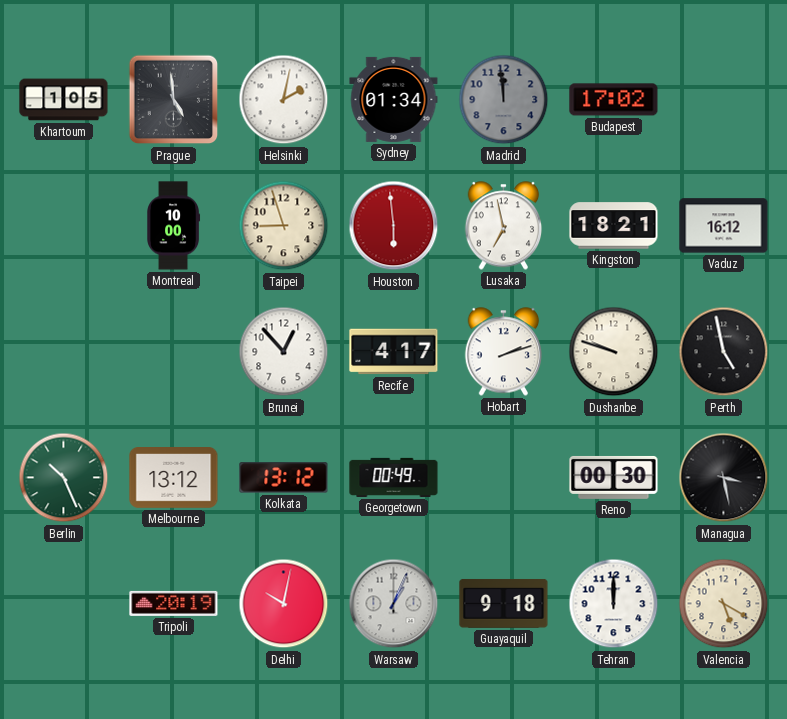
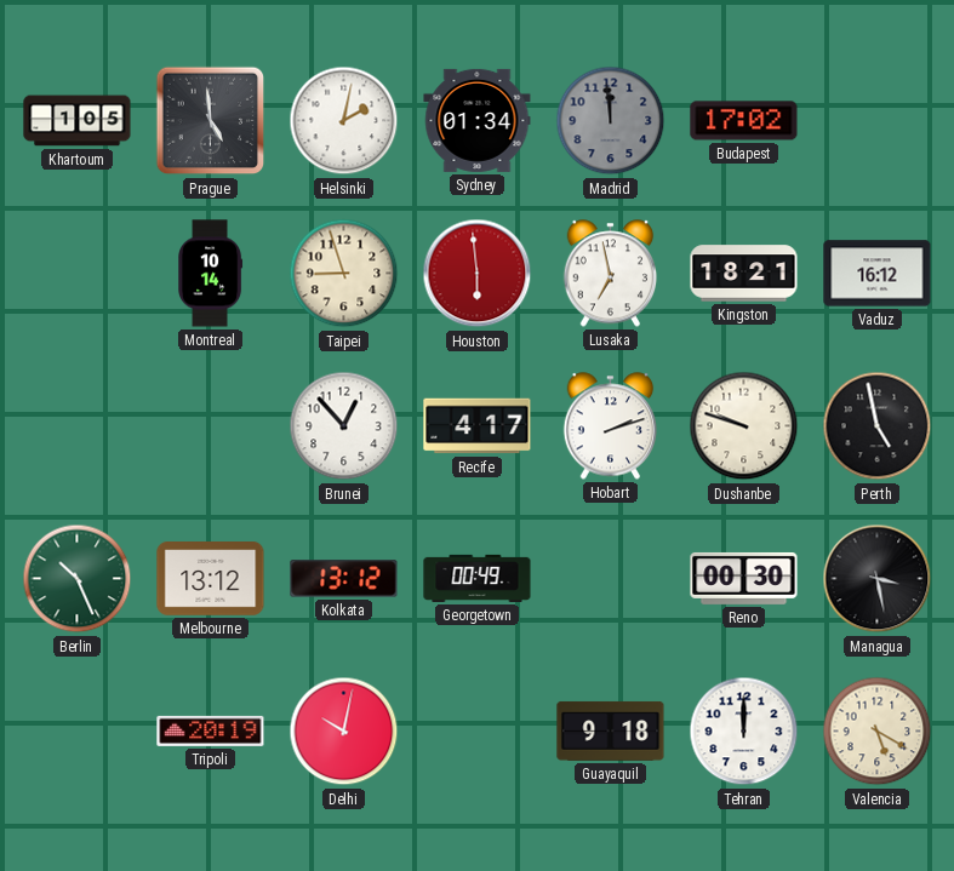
Montreal: 10:00 -> 10:14
Warsaw: 1:04 -> none
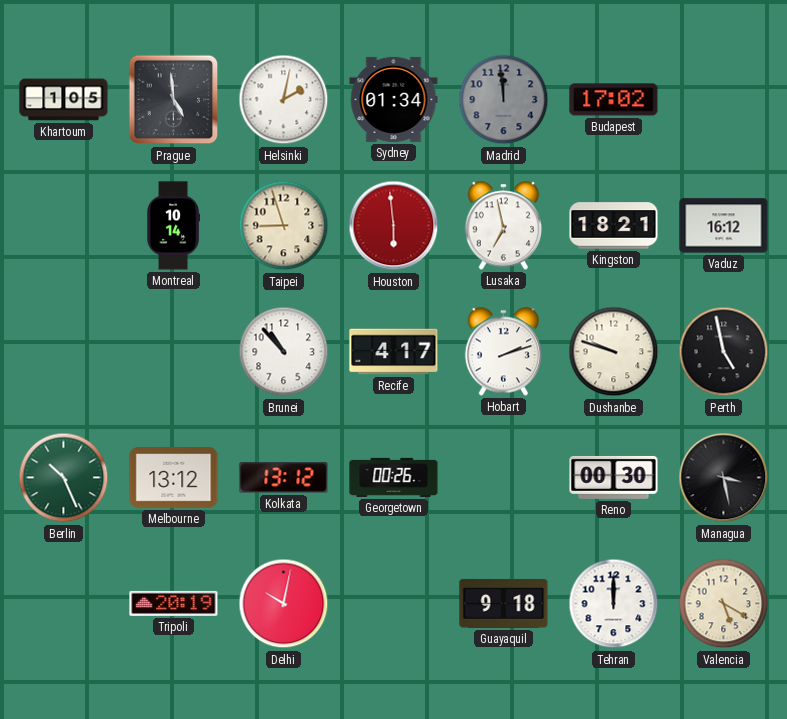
Brunei: 12:53 -> 10:53
Georgetown: 00:49 -> 00:26
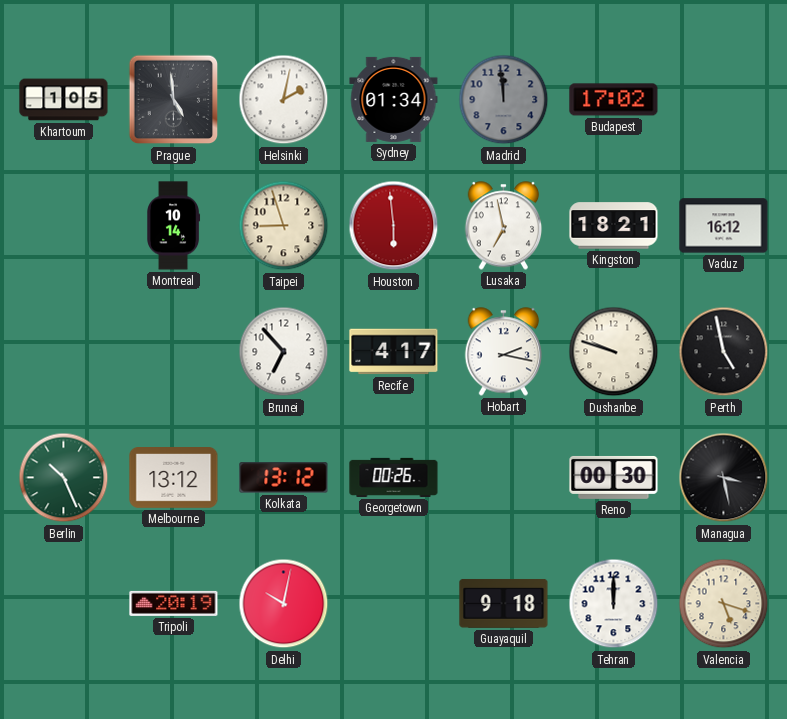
Brunei: 10:53 -> 6:53
Hobart: 2:12 -> 2:17
Valencia: 5:20 -> 5:18
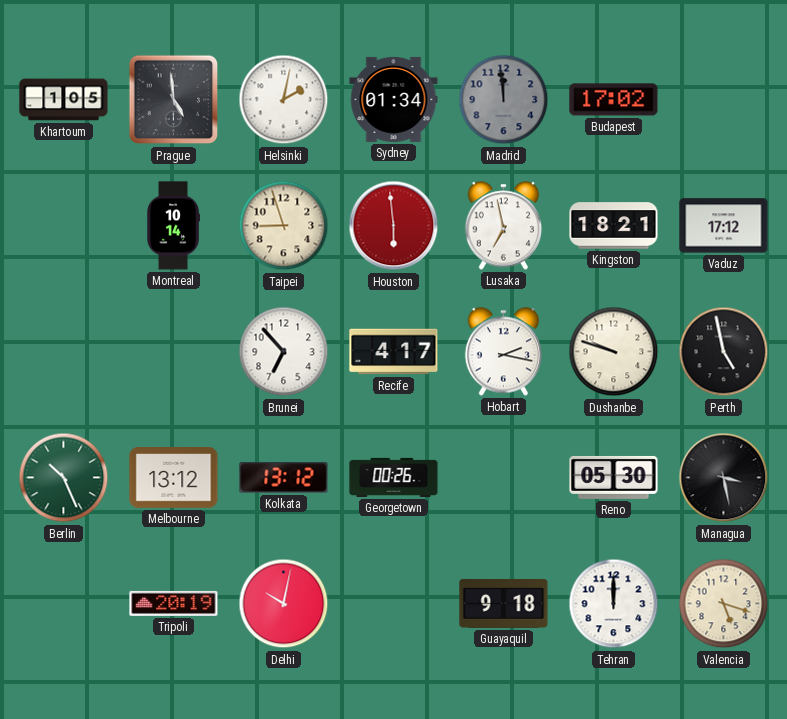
Vaduz: 16:12 -> 17:12
Reno: 00:30 -> 05:30
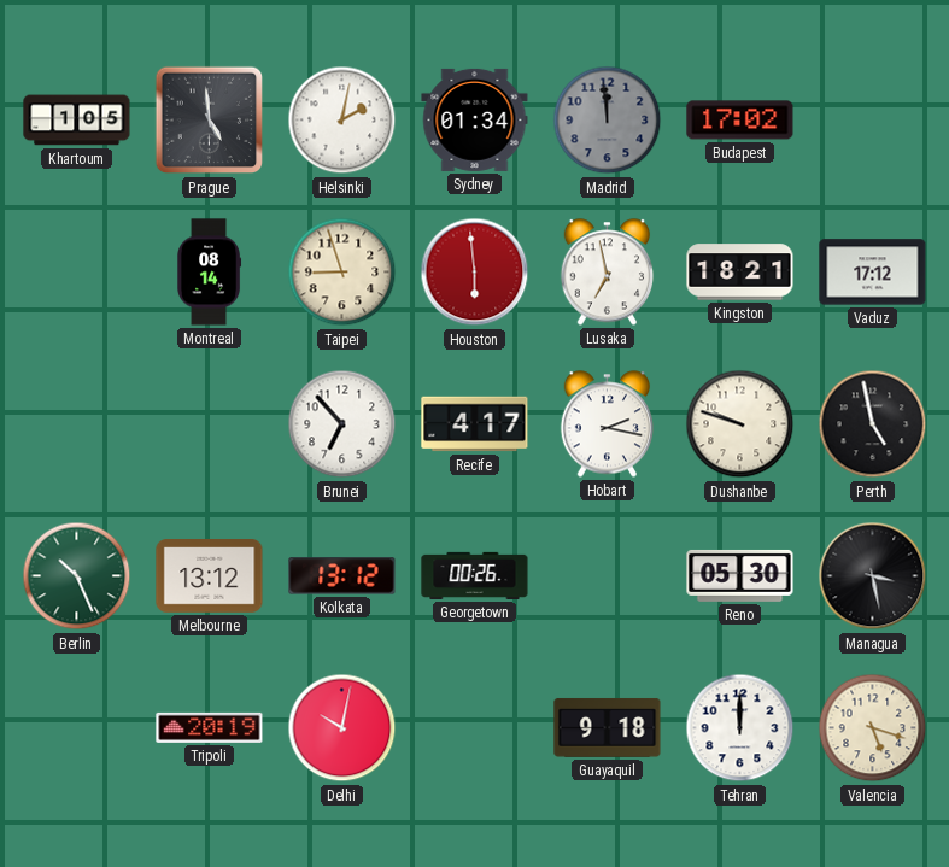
Montreal: 10:14 -> 08:14
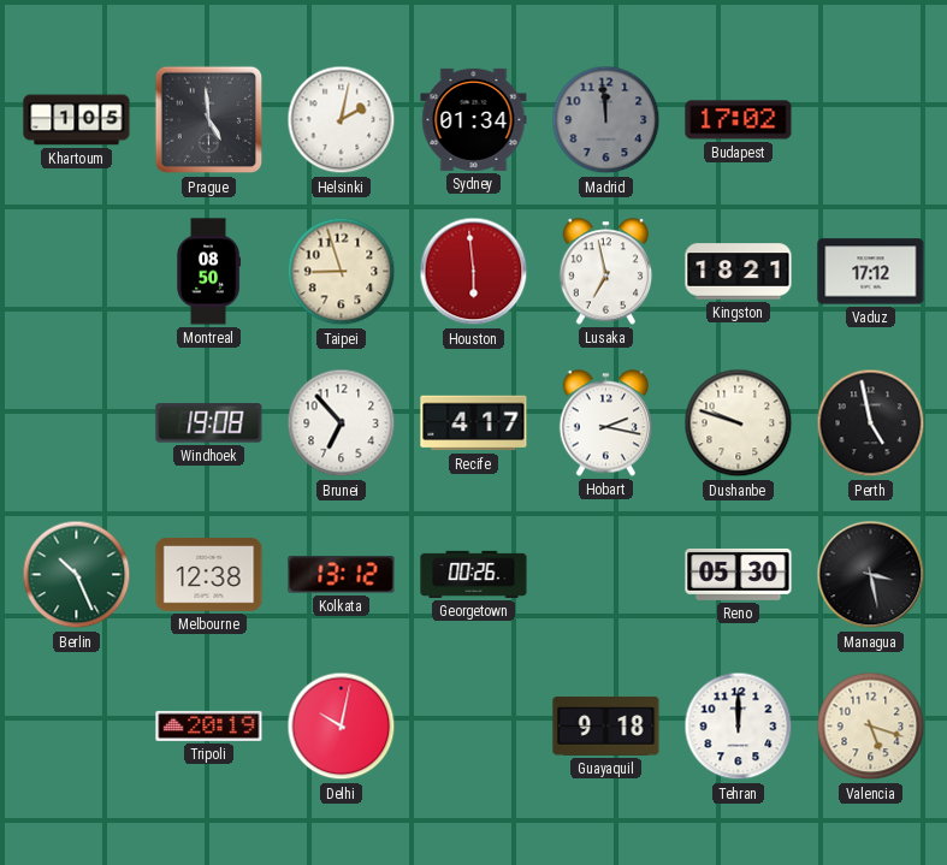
Montreal: 08:14 -> 08:50
Windhoek: none -> 19:08
Melbourne: 13:12 -> 12:38
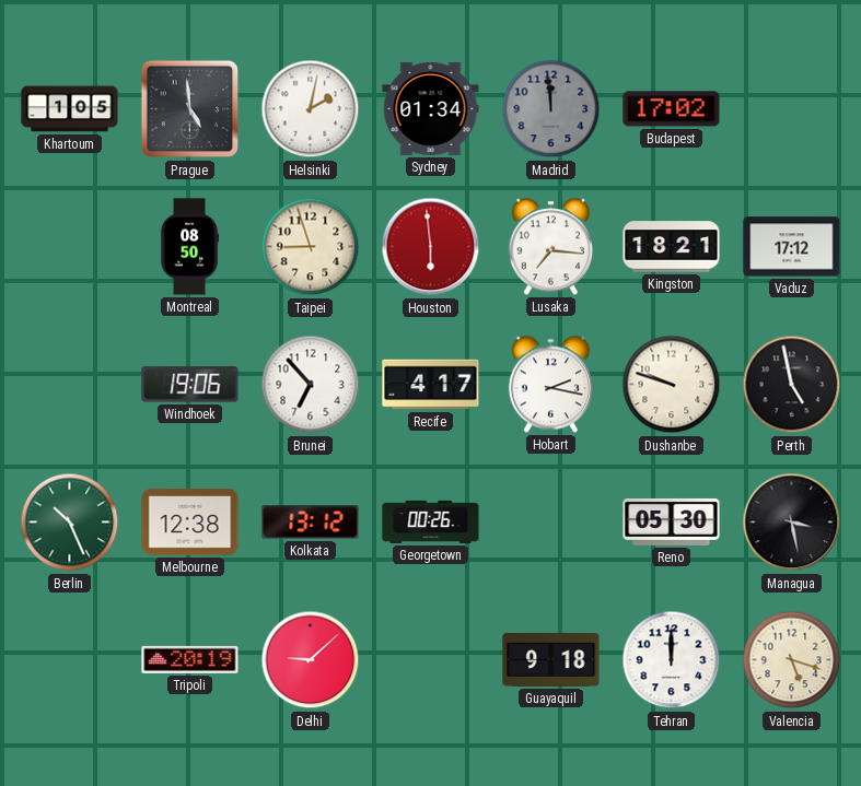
Lusaka: 6:58 -> 7:16
Windhoek: 19:08 -> 19:06
Delhi: 10:02 -> 9:08
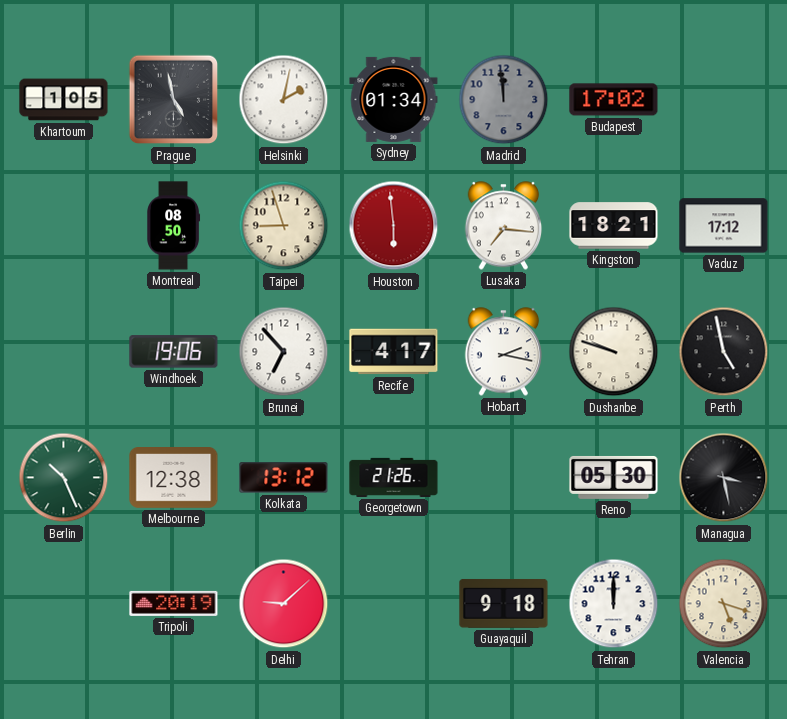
Prague: 4:59 -> 4:58
Georgetown: 00:26 -> 21:26
